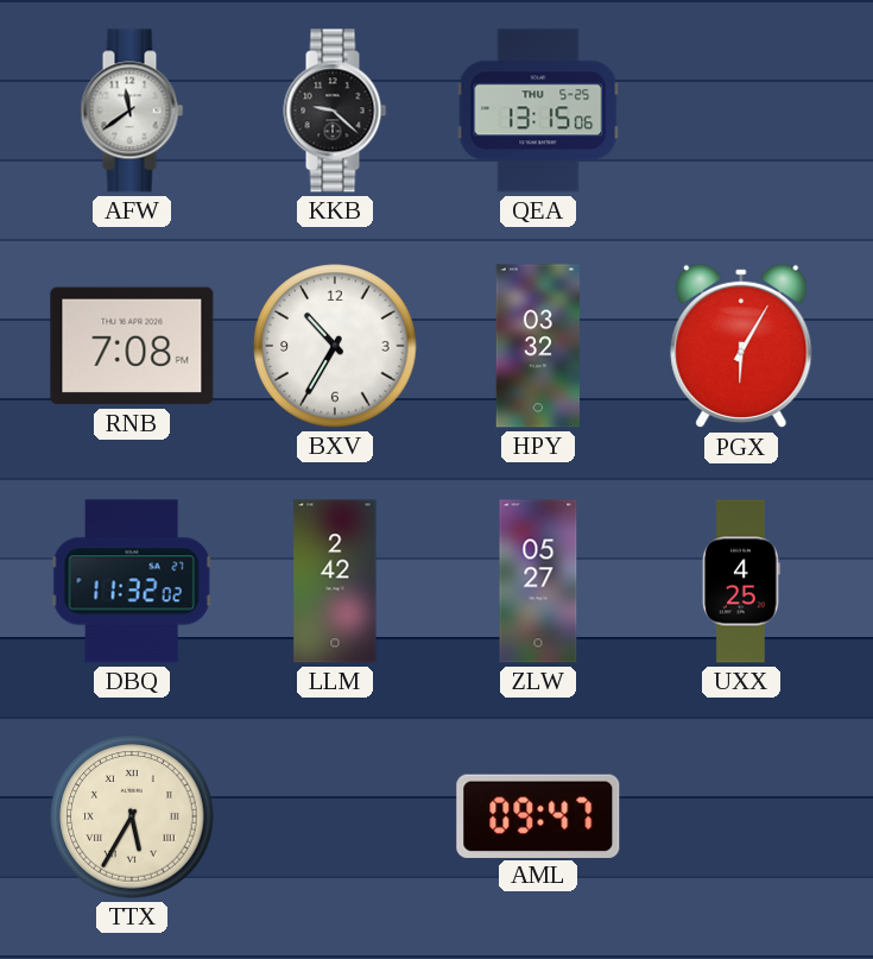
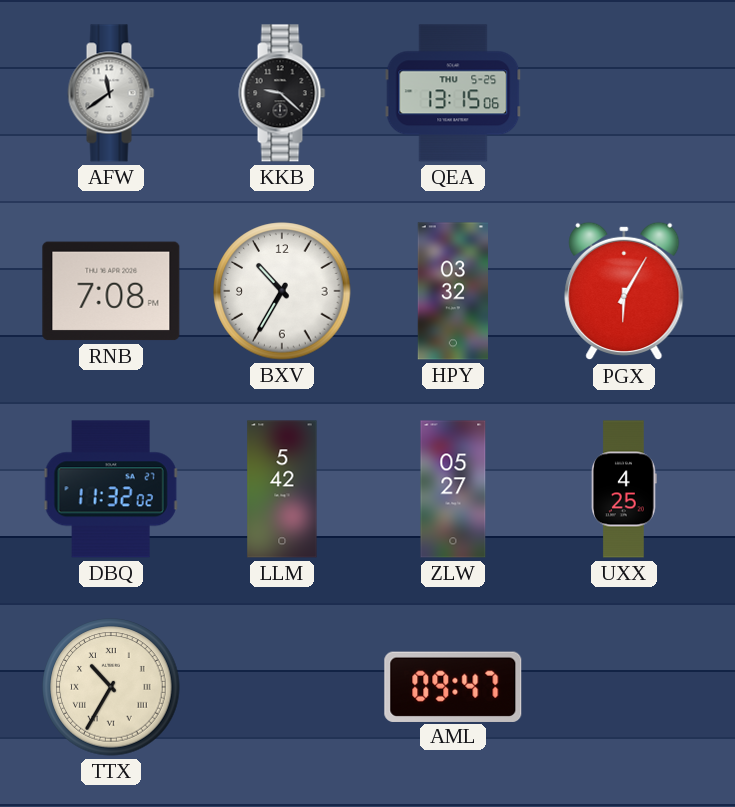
LLM: 2:42 -> 5:42
TTX: 5:35 -> 10:35
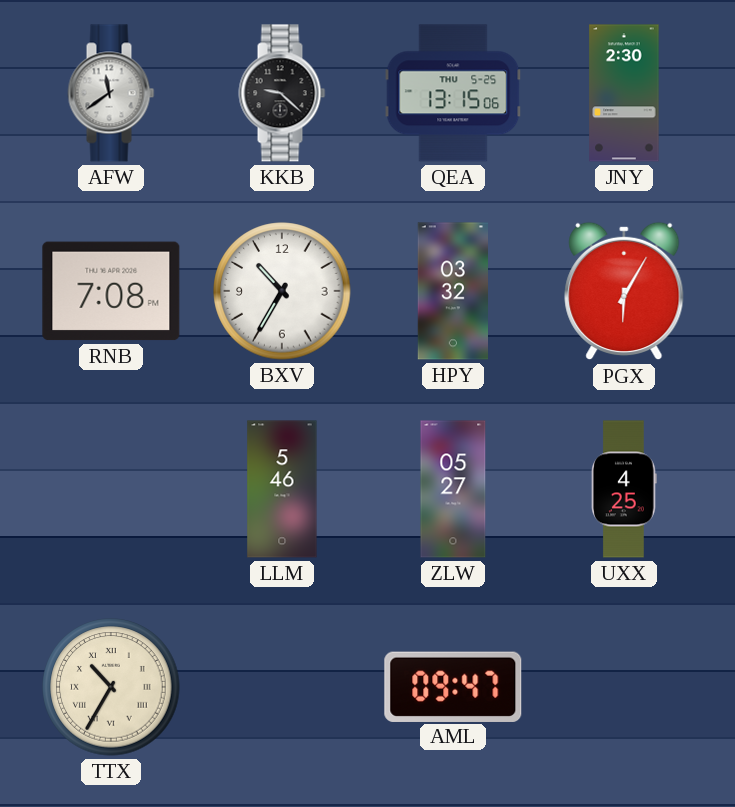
JNY: none -> 2:30
DBQ: 11:32 -> none
LLM: 5:42 -> 5:46
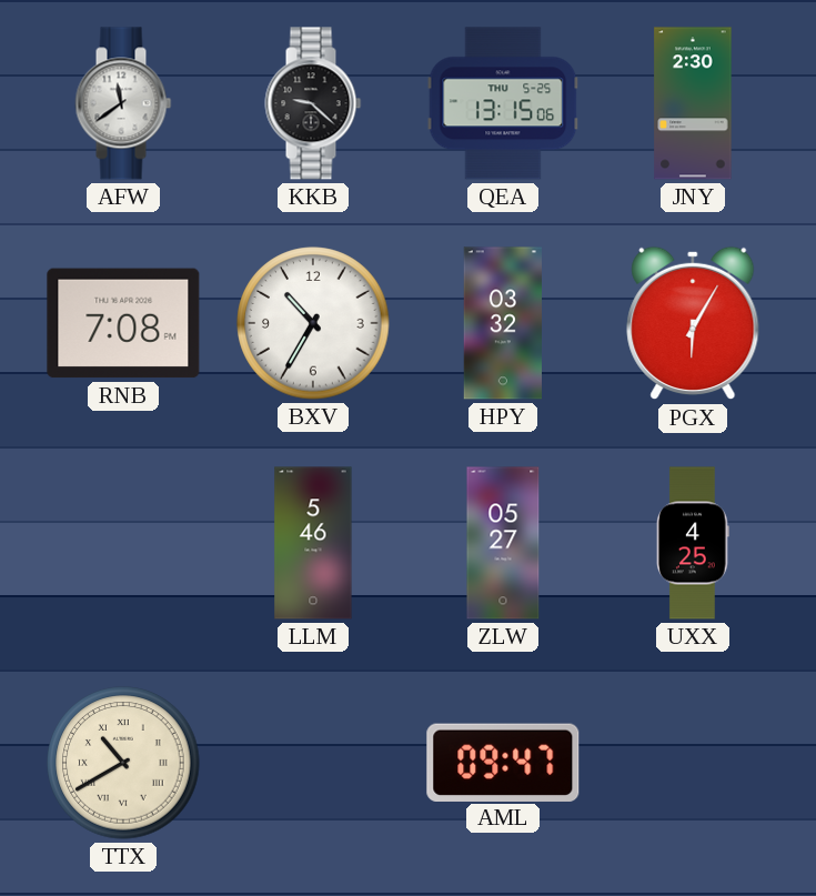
TTX: 10:35 -> 10:40
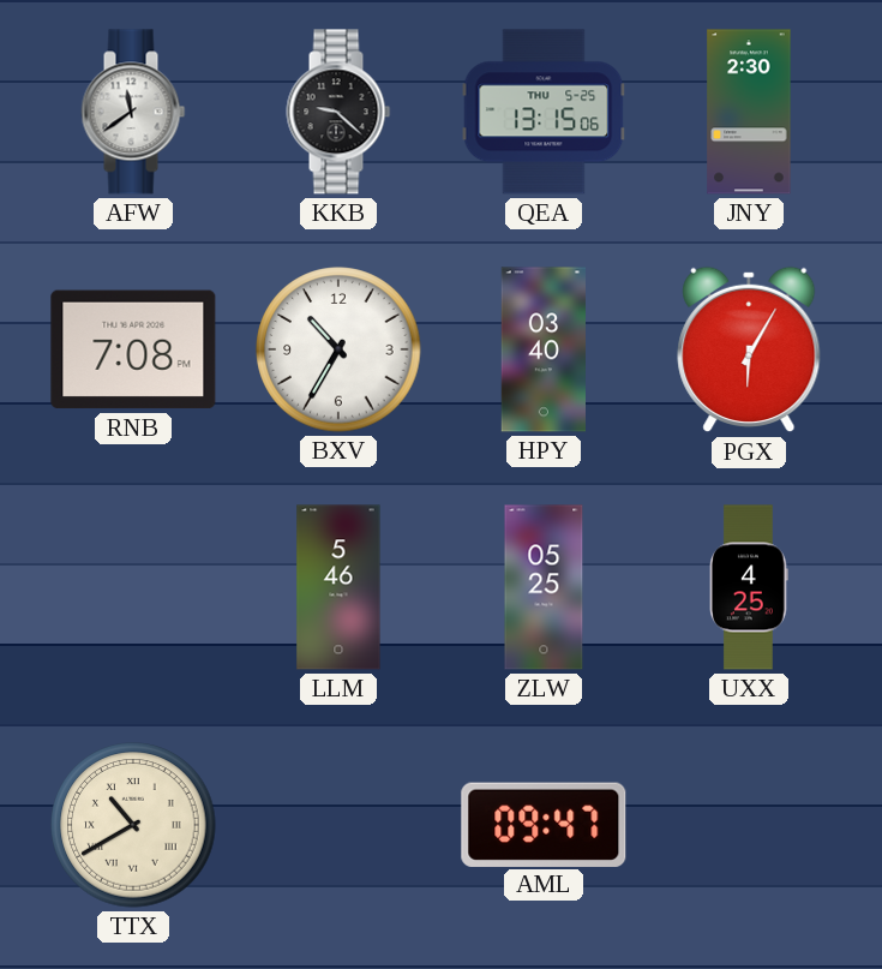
HPY: 03:32 -> 03:40
ZLW: 05:27 -> 05:25
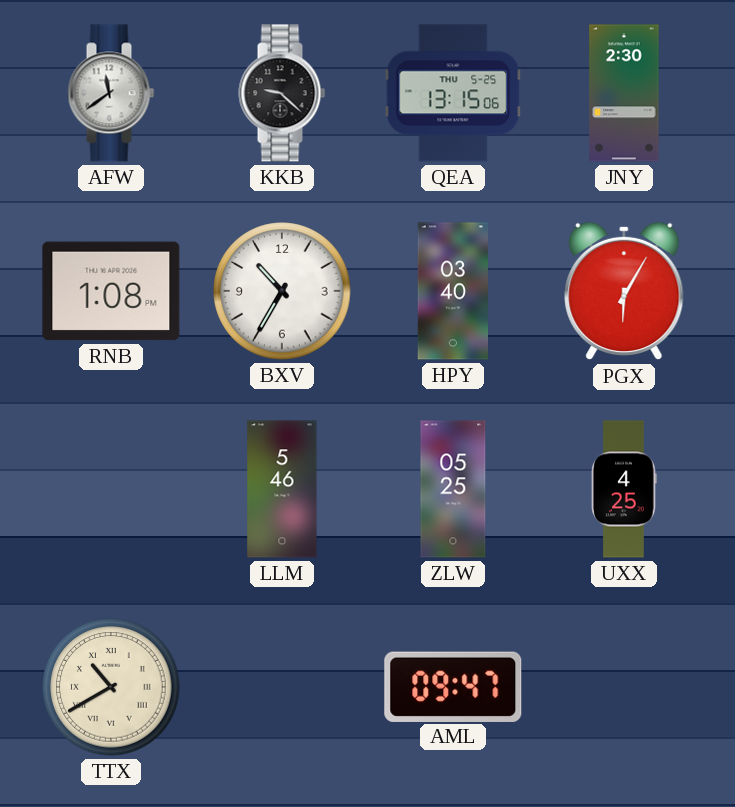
RNB: 7:08 -> 1:08
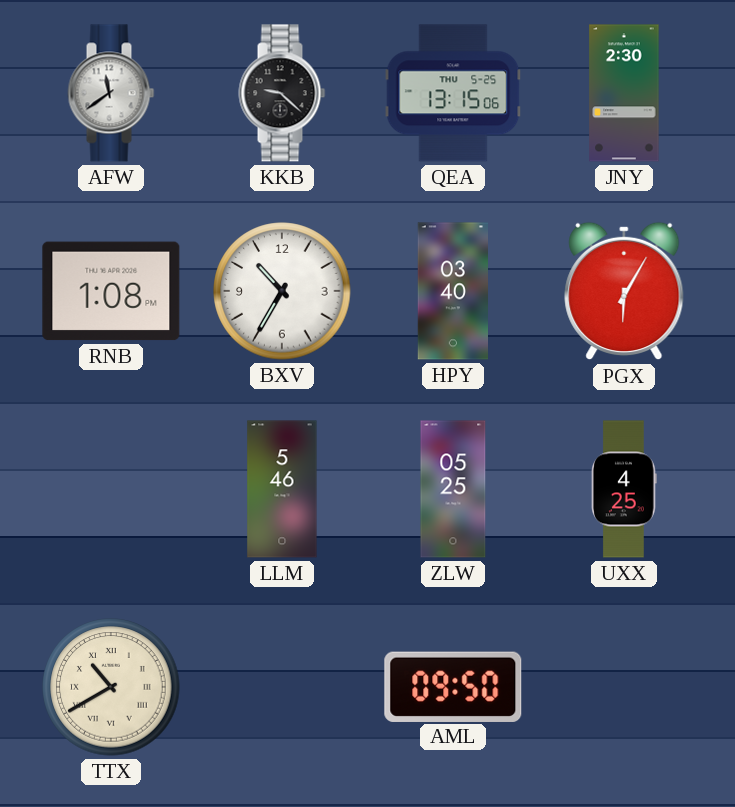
AML: 09:47 -> 09:50
